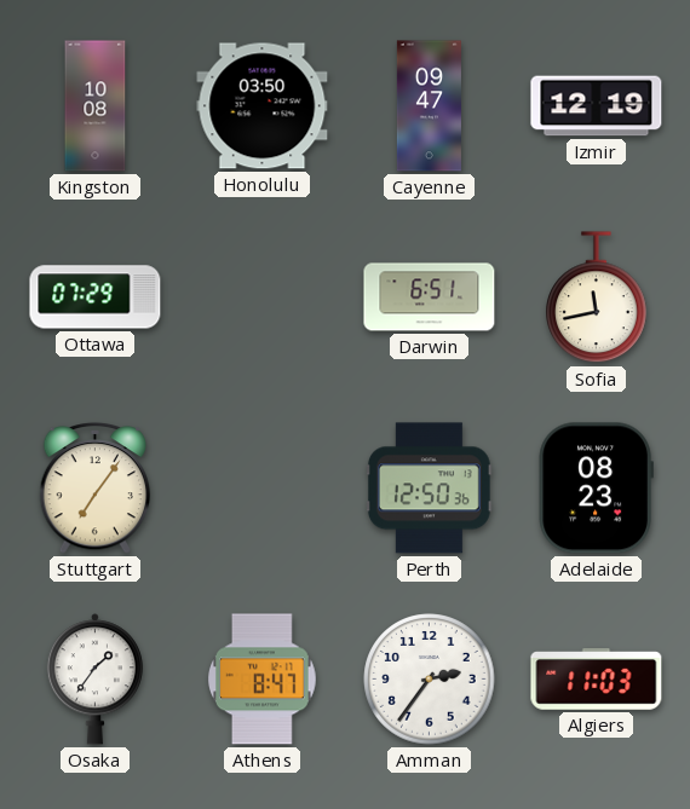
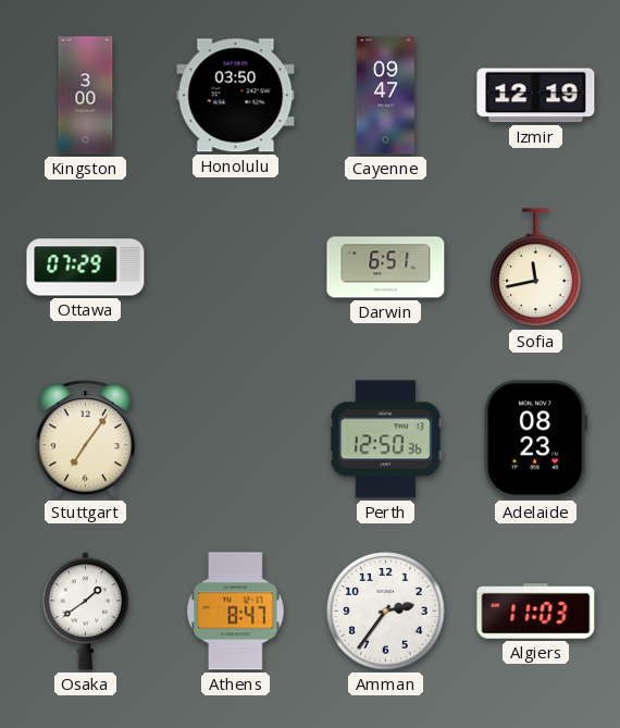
Kingston: 10:08 -> 3:00
Osaka: 1:36 -> 1:39
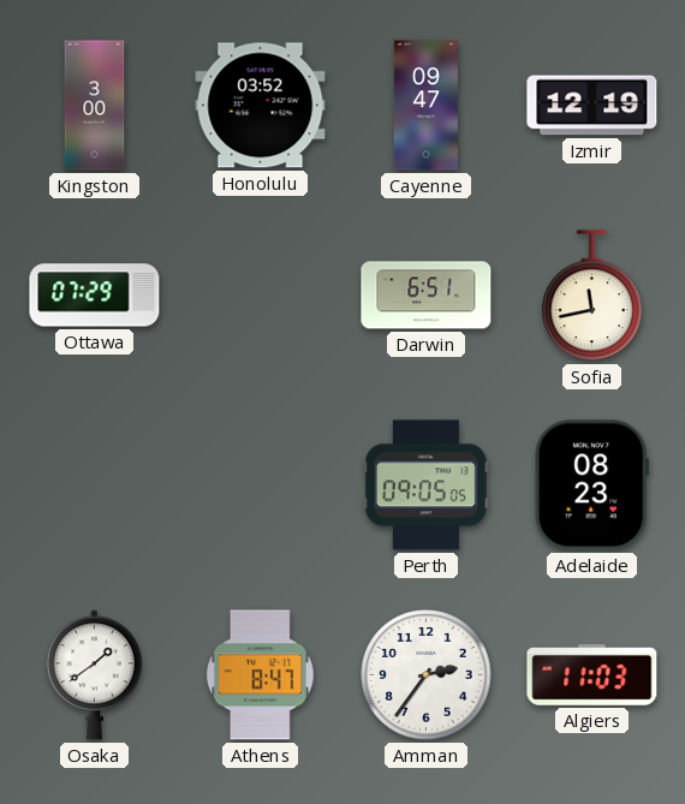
Honolulu: 03:50 -> 03:52
Stuttgart: 7:06 -> none
Perth: 12:50 -> 09:05
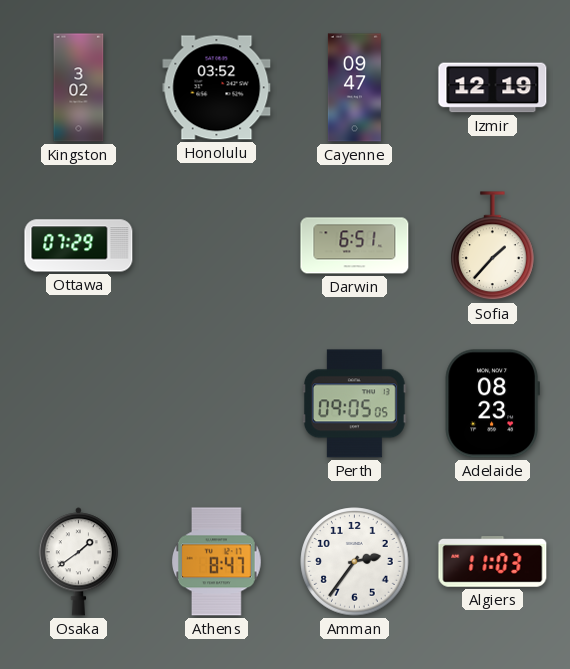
Kingston: 3:00 -> 3:02
Sofia: 11:43 -> 1:37
